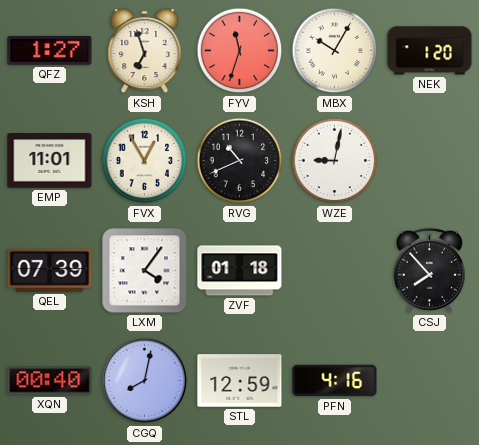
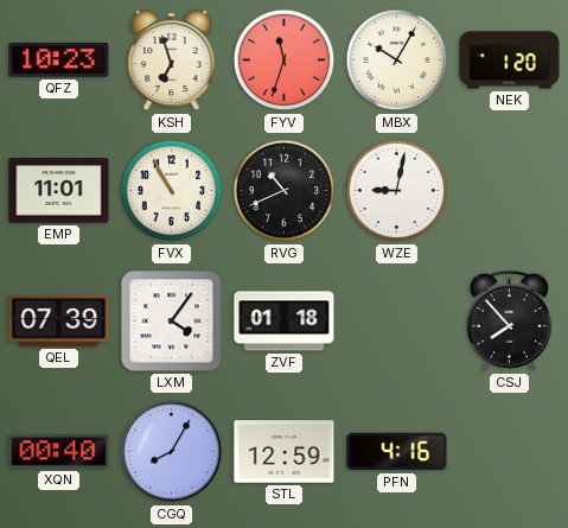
QFZ: 1:27 -> 10:23
FVX: 12:55 -> 10:55
CGQ: 8:02 -> 8:05
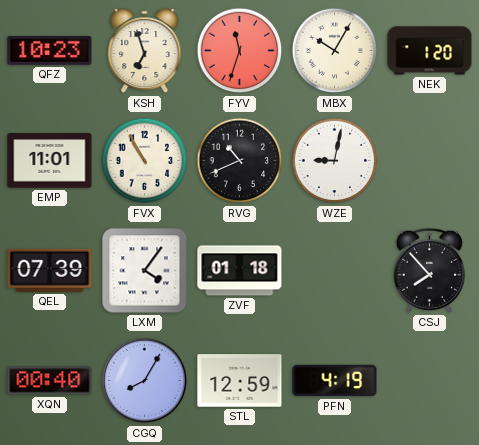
PFN: 4:16 -> 4:19
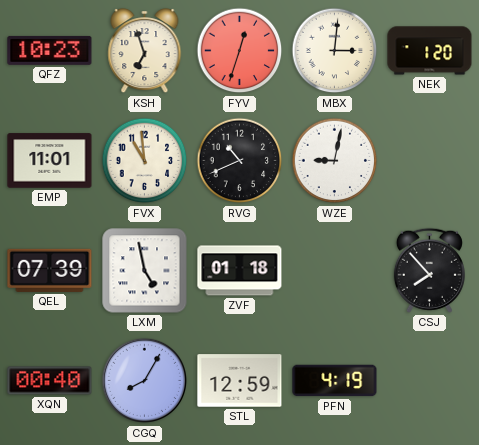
FYV: 11:33 -> 12:33
MBX: 10:05 -> 3:01
FVX: 10:55 -> 10:59
LXM: 4:06 -> 4:58
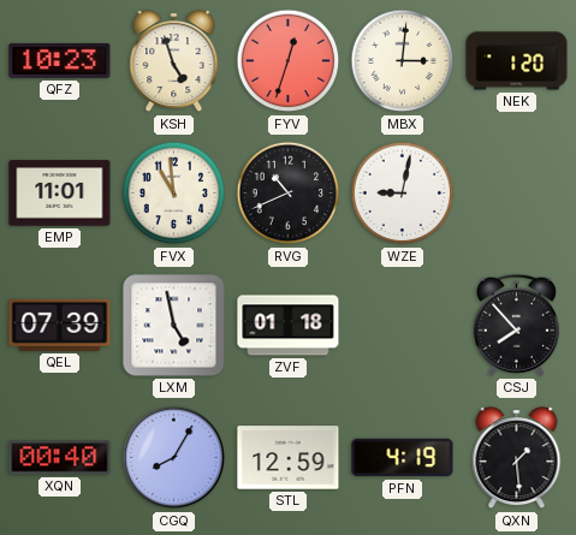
KSH: 6:57 -> 4:57
QXN: none -> 1:29
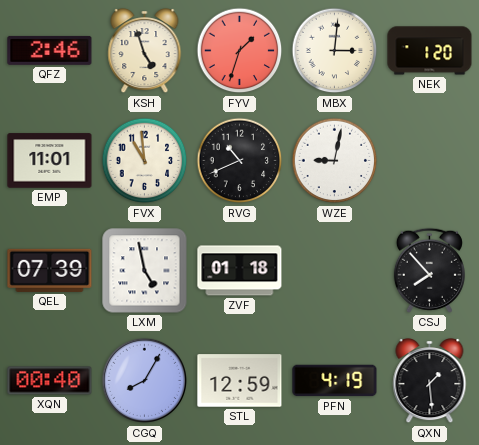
QFZ: 10:23 -> 2:46
FYV: 12:33 -> 1:33
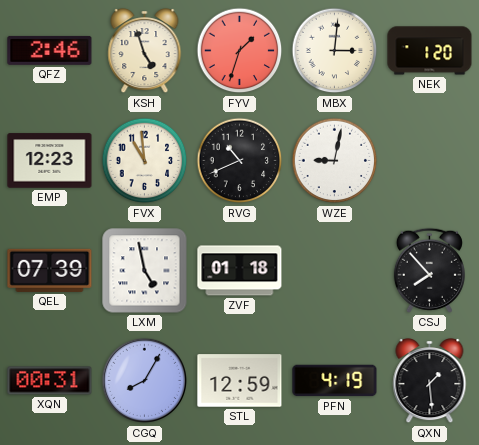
EMP: 11:01 -> 12:23
XQN: 00:40 -> 00:31
